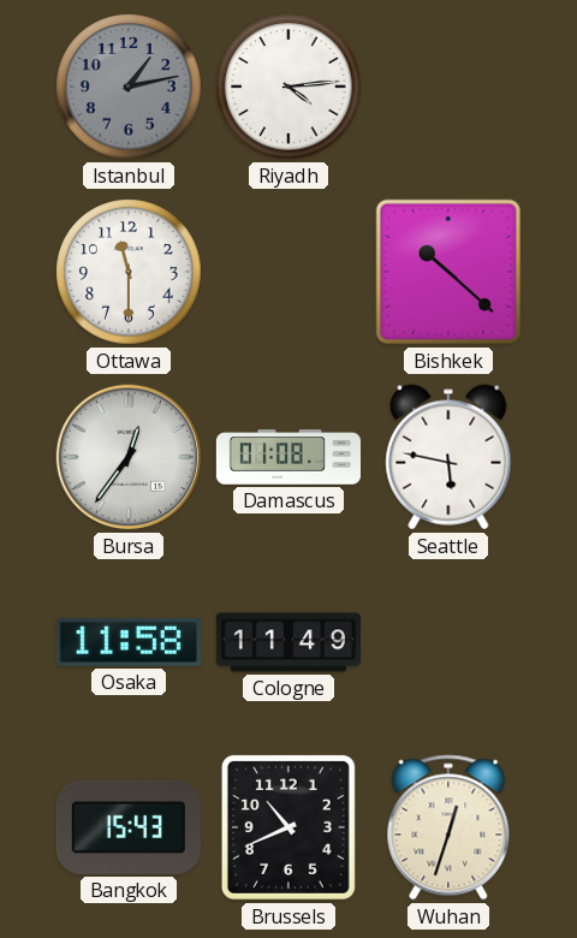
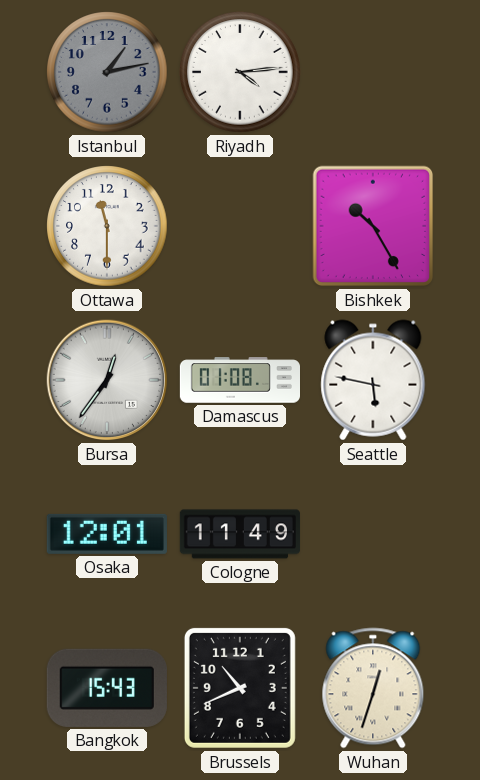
Bishkek: 10:22 -> 10:25
Osaka: 11:58 -> 12:01
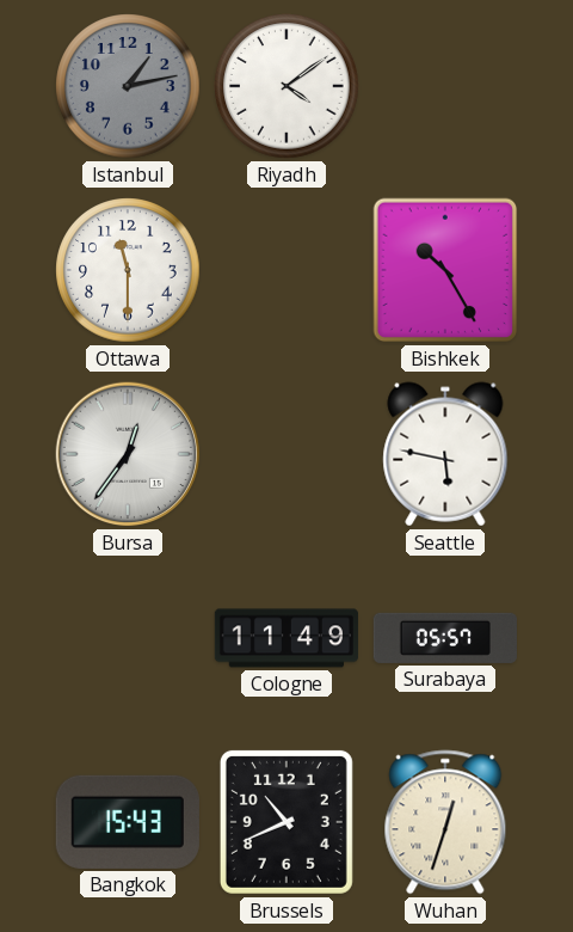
Riyadh: 4:14 -> 4:09
Damascus: 01:08 -> none
Osaka: 12:01 -> none
Surabaya: none -> 05:57
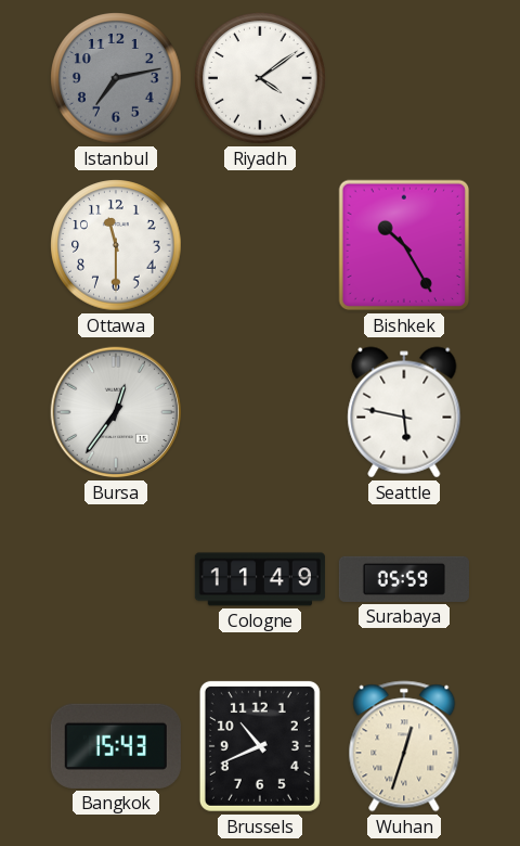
Istanbul: 1:13 -> 7:13
Surabaya: 05:57 -> 05:59
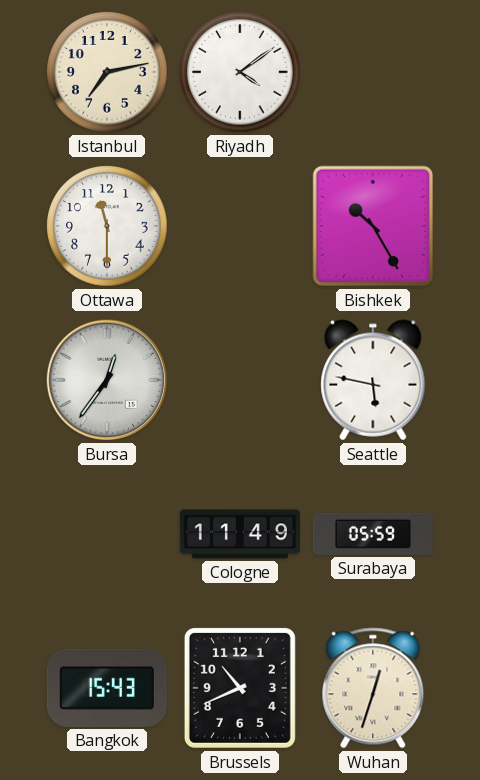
Istanbul dial: grey -> cream
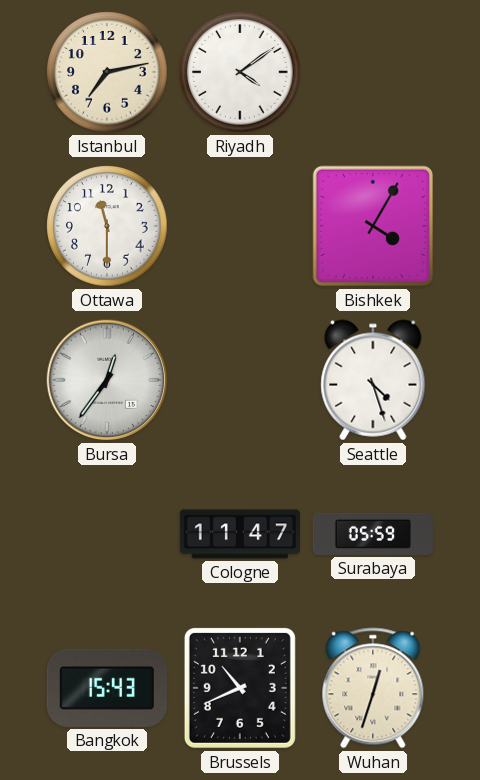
Bishkek: 10:25 -> 4:05
Seattle: 5:47 -> 4:27
Cologne: 11:49 -> 11:47
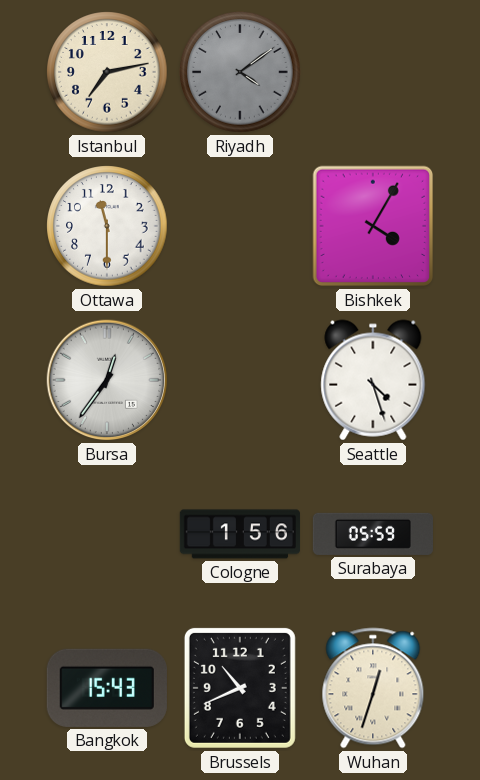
Riyadh dial: white -> grey
Cologne: 11:47 -> 1:56
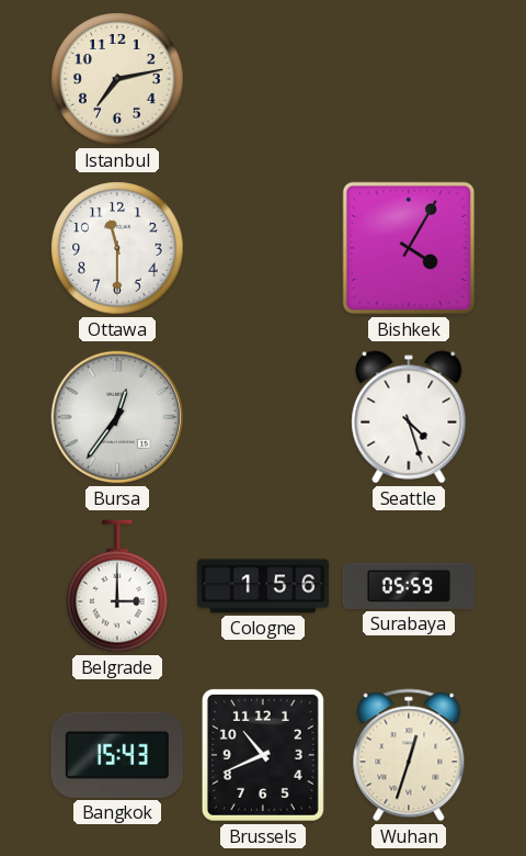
Riyadh: 4:09 -> none
Belgrade: none -> 3:00
